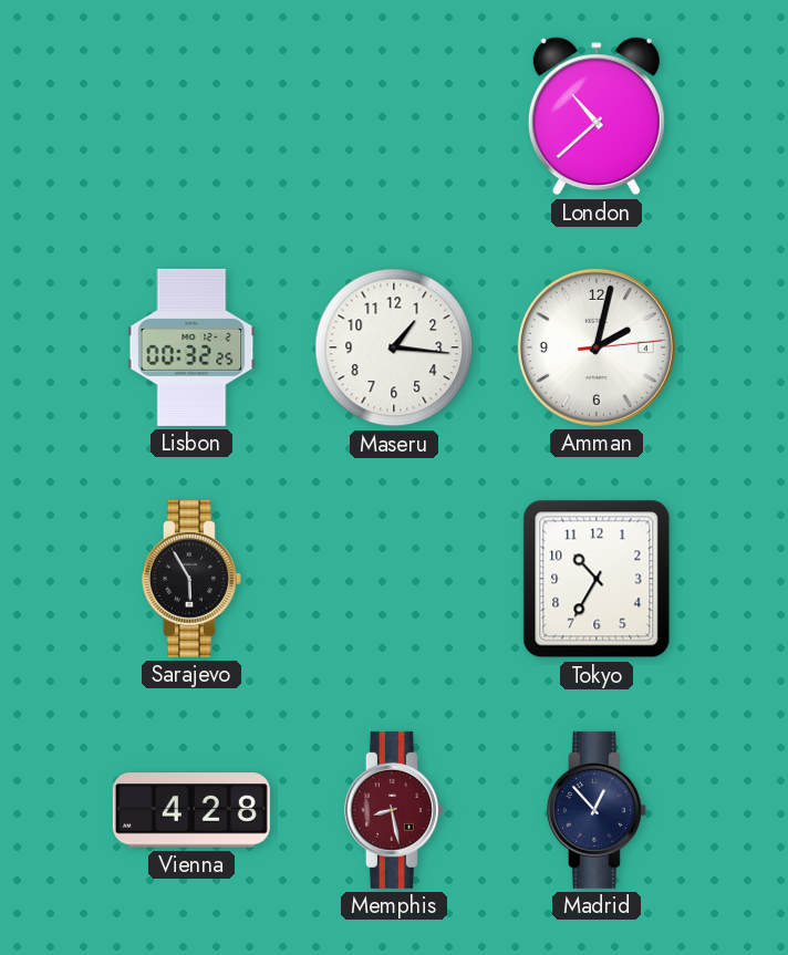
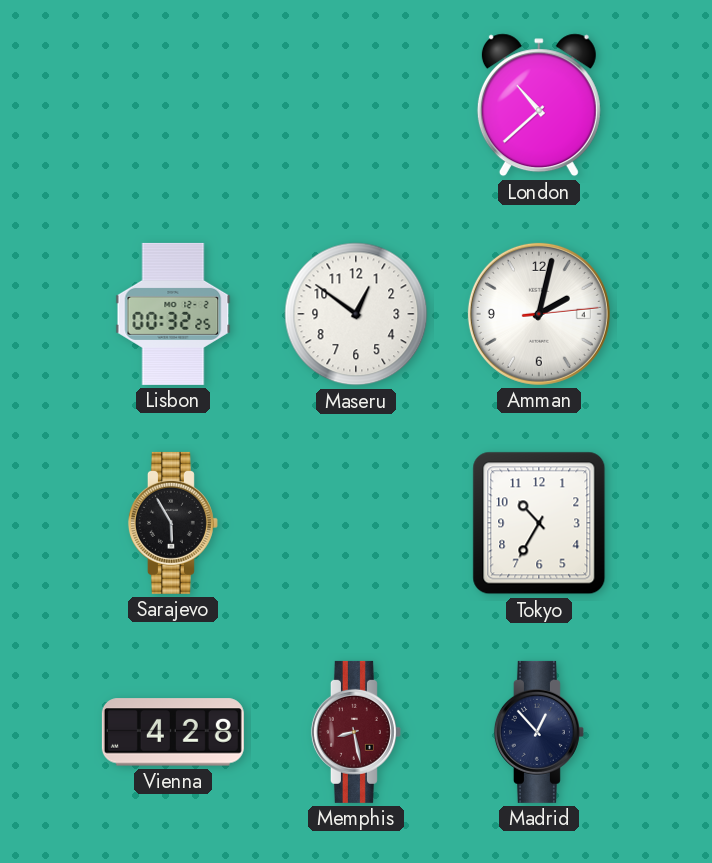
Maseru: 1:16 -> 12:51
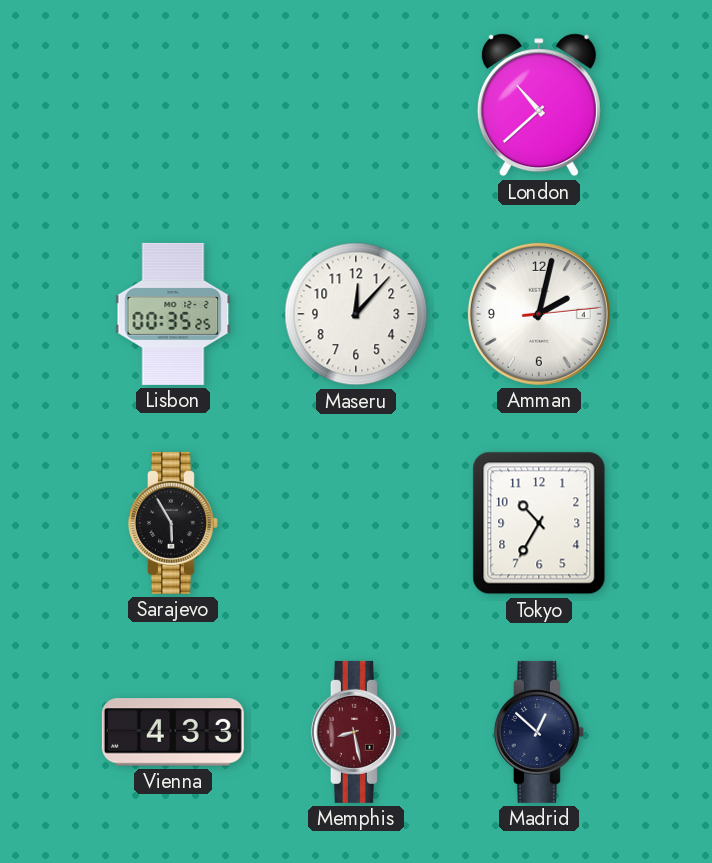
Lisbon: 00:32 -> 00:35
Maseru: 12:51 -> 12:07
Vienna: 4:28 -> 4:33
Madrid: 12:53 -> 12:52
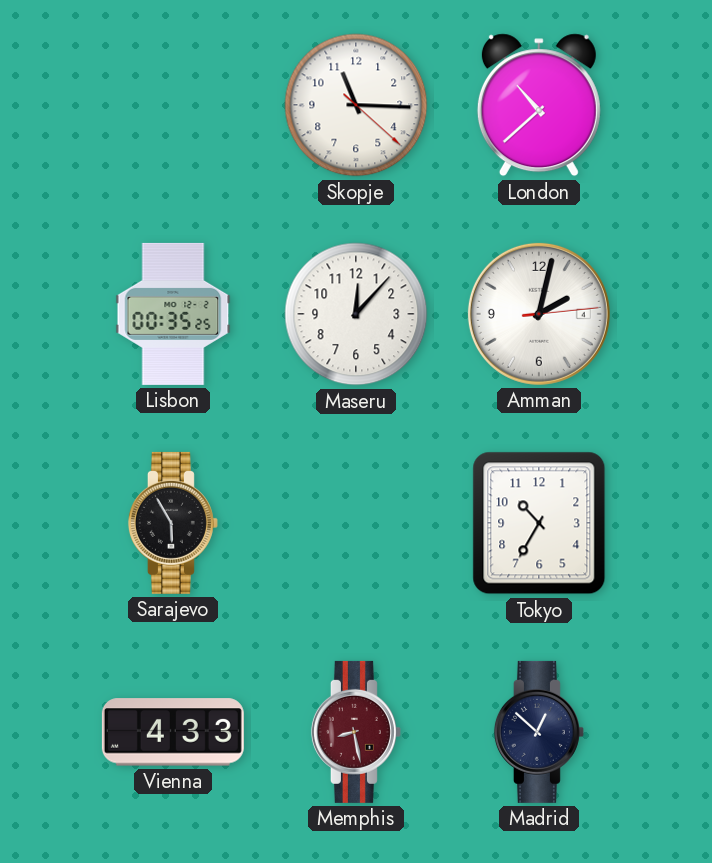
Skopje: none -> 11:15
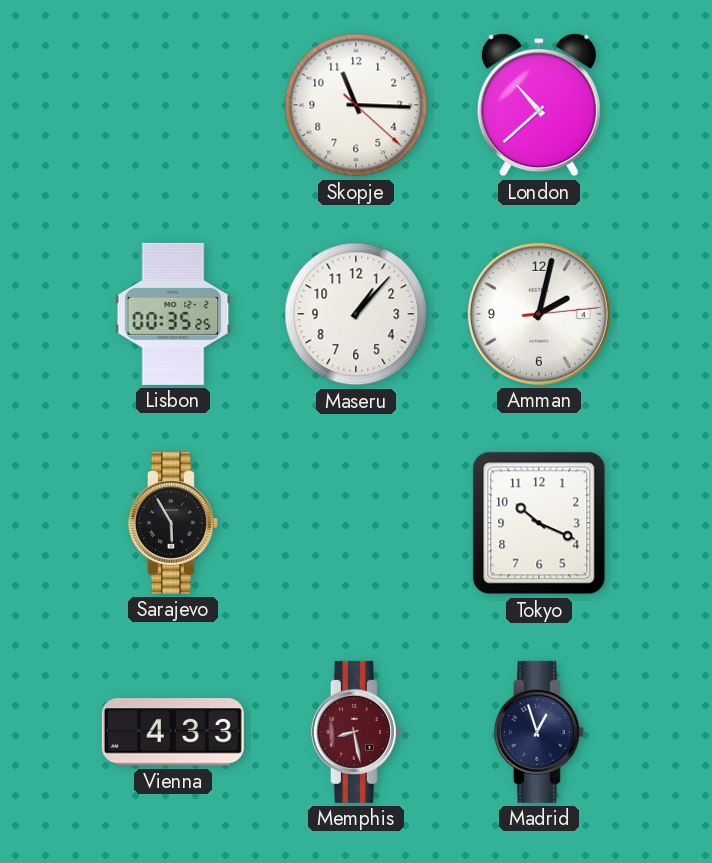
Maseru: 12:07 -> 1:07
Tokyo: 10:35 -> 10:19
Madrid: 12:52 -> 12:57
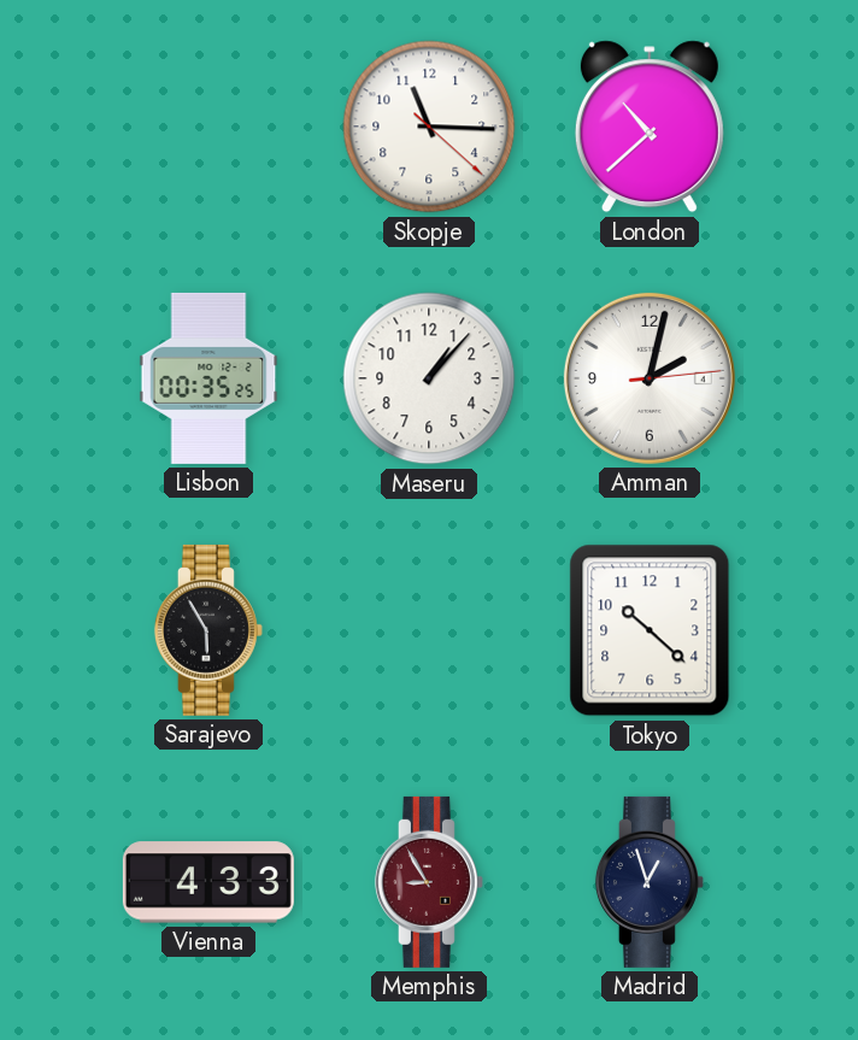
Tokyo: 10:19 -> 10:22
Memphis: 8:28 -> 8:55
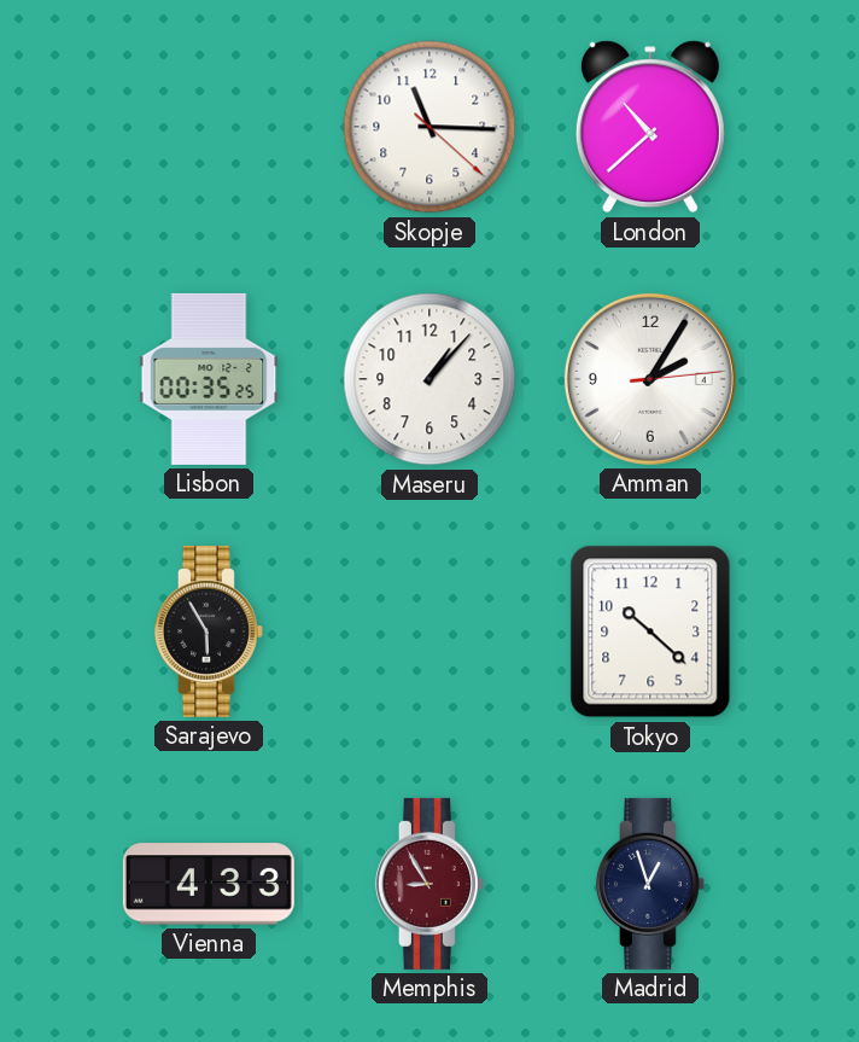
Amman: 2:02 -> 2:05
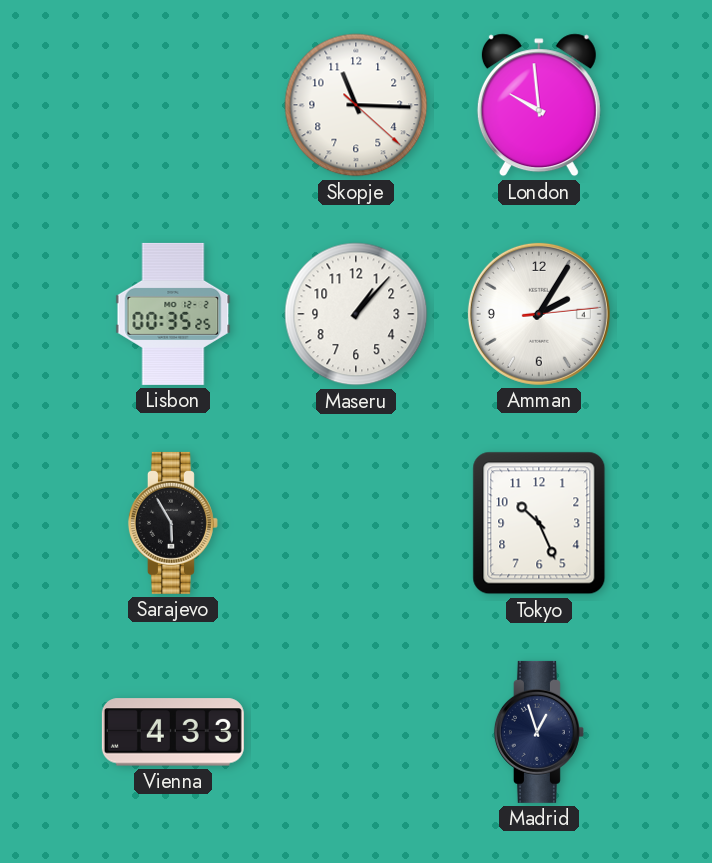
London: 10:38 -> 9:59
Tokyo: 10:22 -> 10:26
Memphis: 8:55 -> none
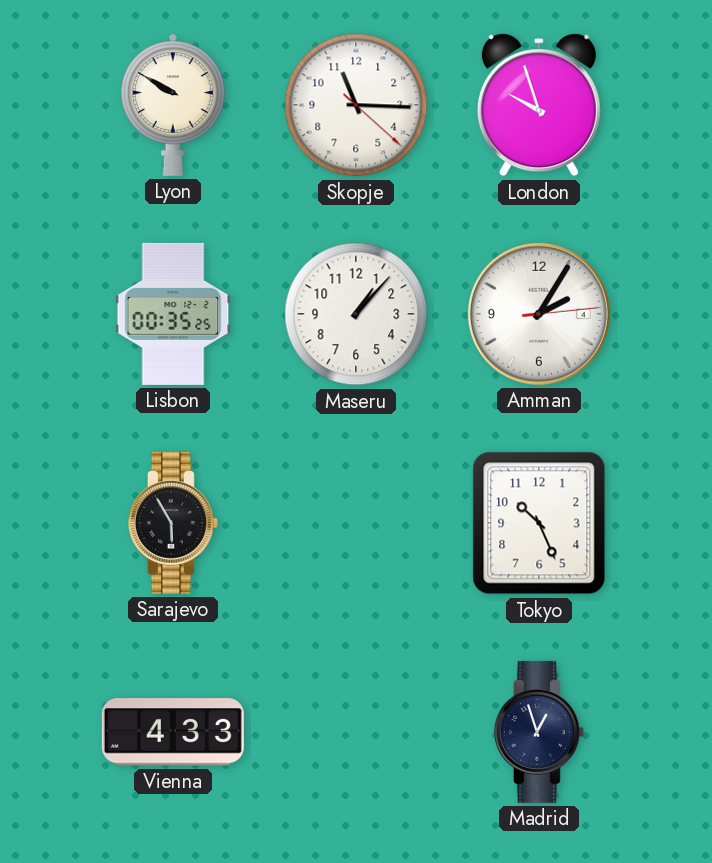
Lyon: none -> 9:50
London: 9:59 -> 9:57
